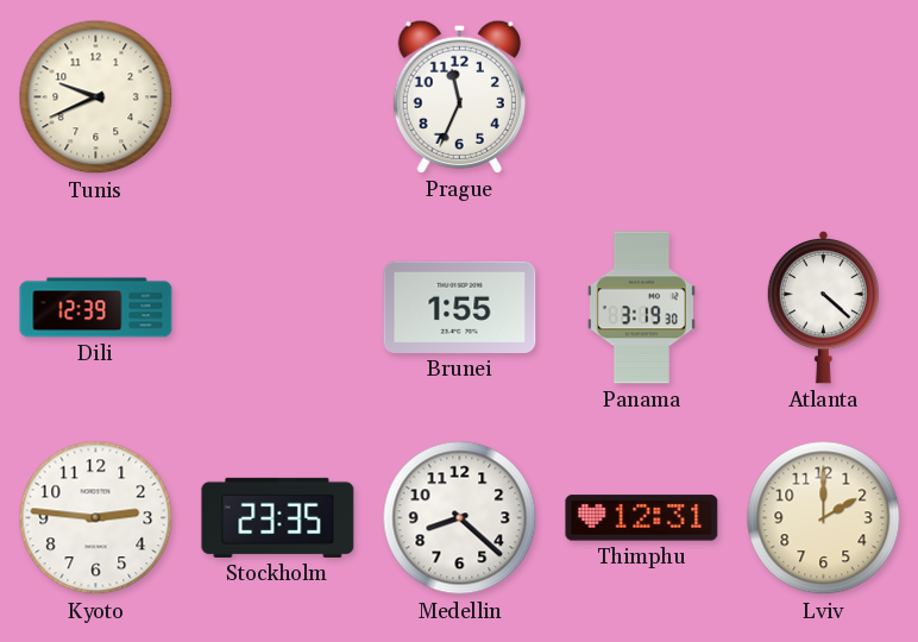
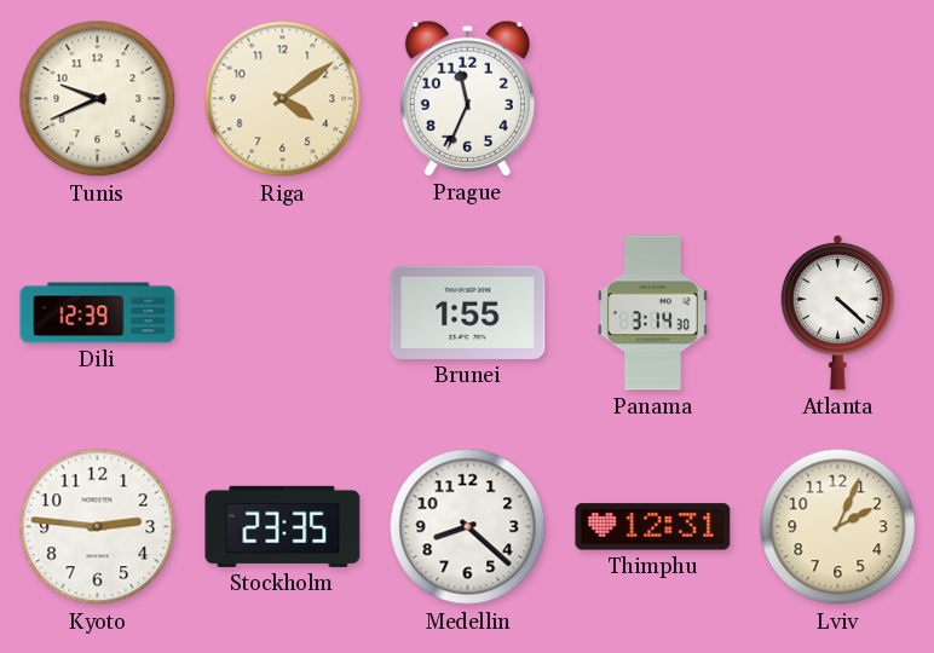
Riga: none -> 4:09
Panama: 3:19 -> 3:14
Lviv: 2:00 -> 2:04
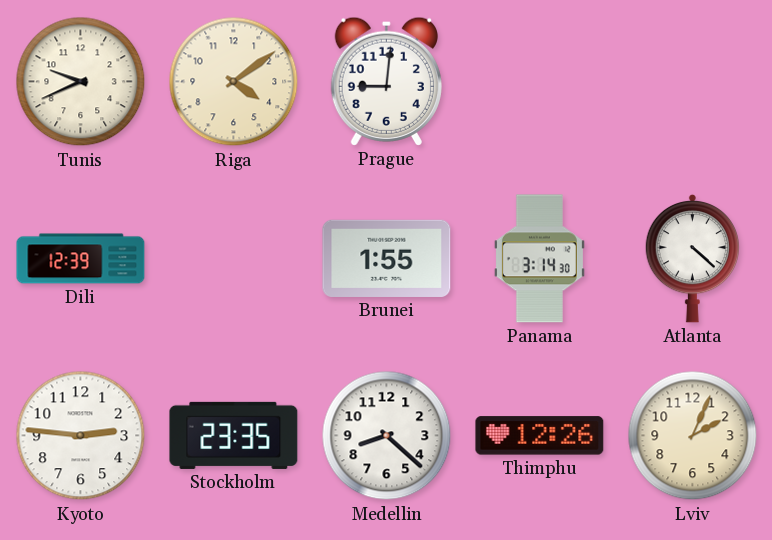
Prague: 11:34 -> 9:01
Thimphu: 12:31 -> 12:26
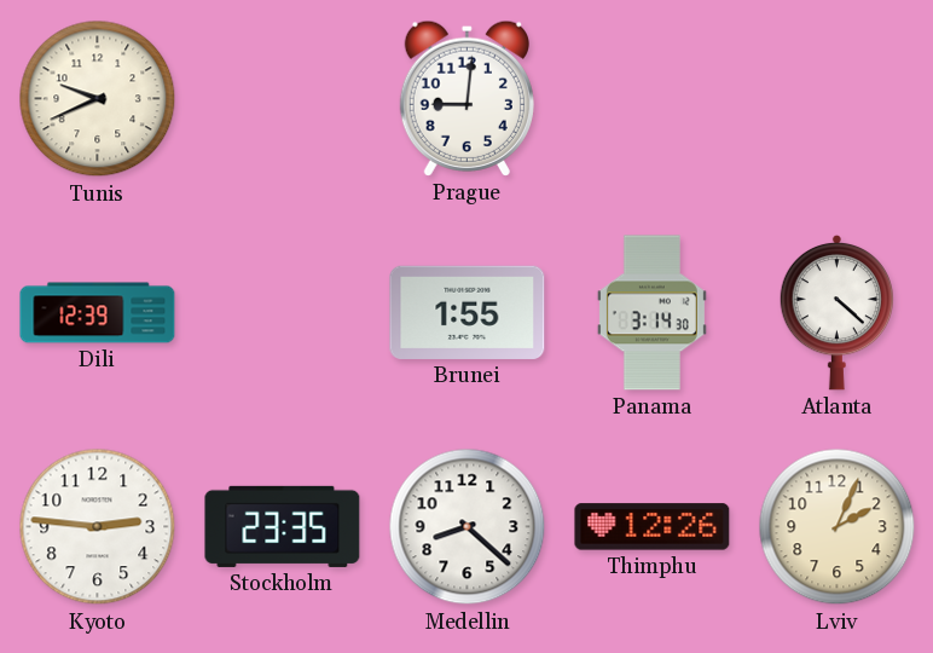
Riga: 4:09 -> none
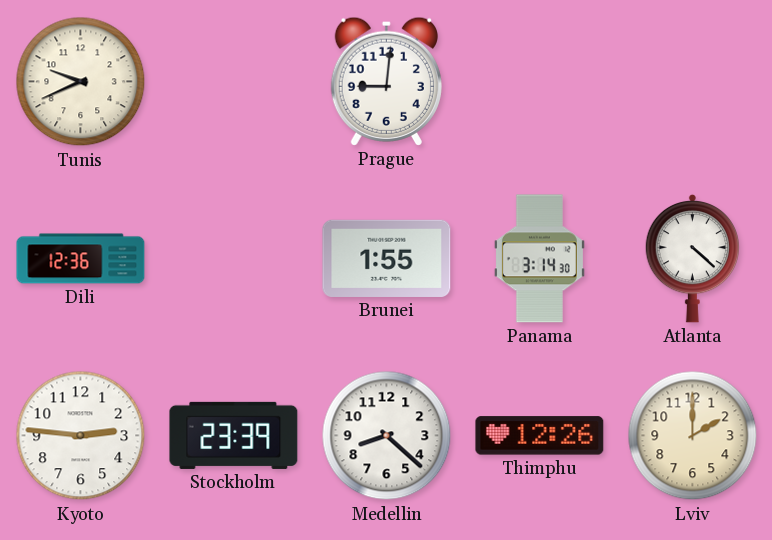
Dili: 12:39 -> 12:36
Stockholm: 23:35 -> 23:39
Lviv: 2:04 -> 2:00
